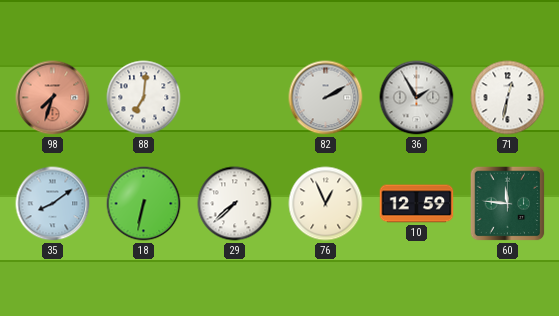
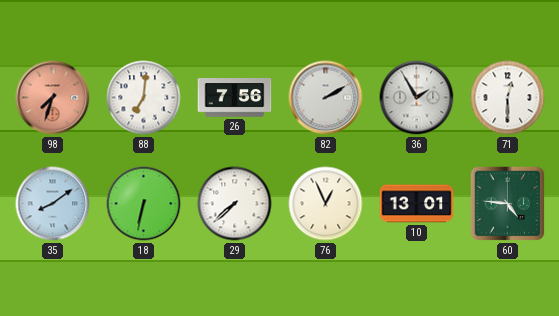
26: none -> 7:56
71: 12:32 -> 12:30
10: 12:59 -> 13:01
60: 11:46 -> 4:46
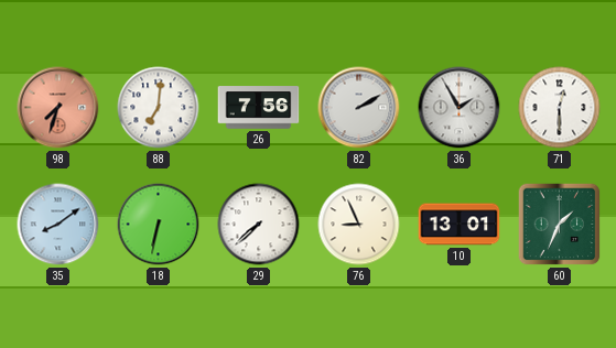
76: 12:56 -> 8:56
60: 4:46 -> 1:34
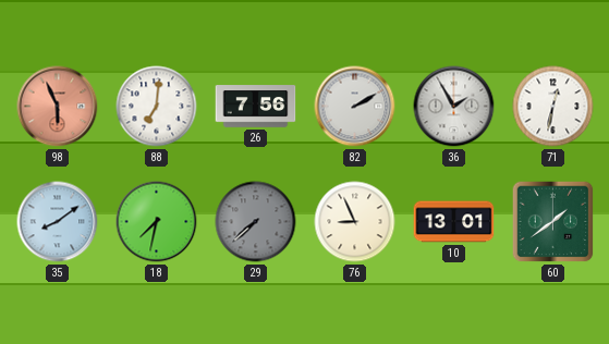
98: 7:33 -> 5:56
71: 12:30 -> 12:32
18: 6:32 -> 7:32
29 dial: white -> grey
60: 1:34 -> 1:39
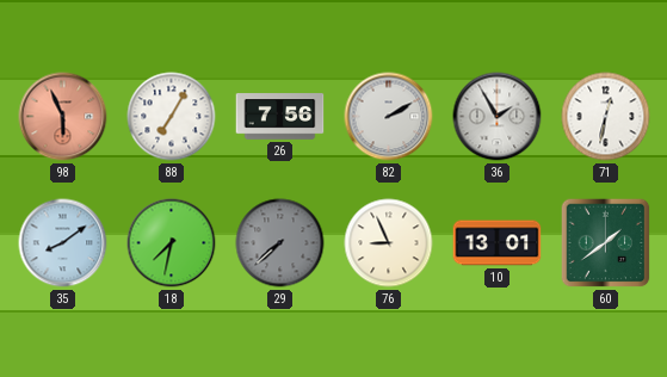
88: 7:01 -> 7:05
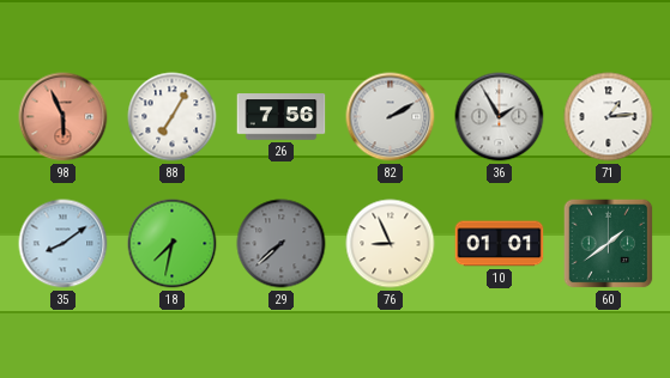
71: 12:32 -> 1:14
10: 13:01 -> 01:01
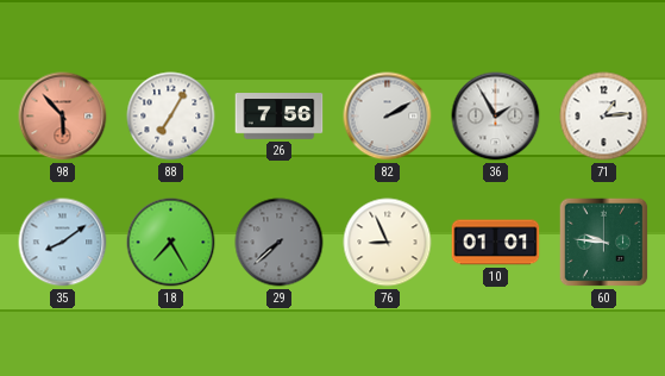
98: 5:56 -> 5:53
18: 7:32 -> 7:25
60: 1:39 -> 9:46
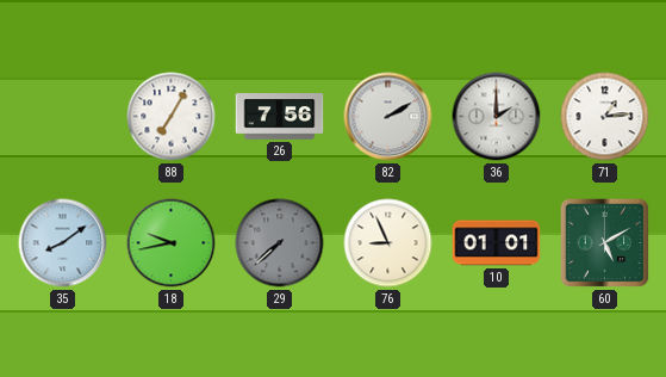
98: 5:53 -> none
36: 1:55 -> 2:00
18: 7:25 -> 9:43
60: 9:46 -> 5:10
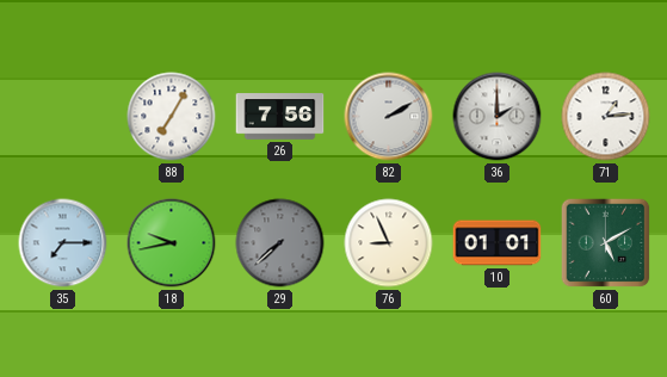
35: 8:09 -> 7:15
